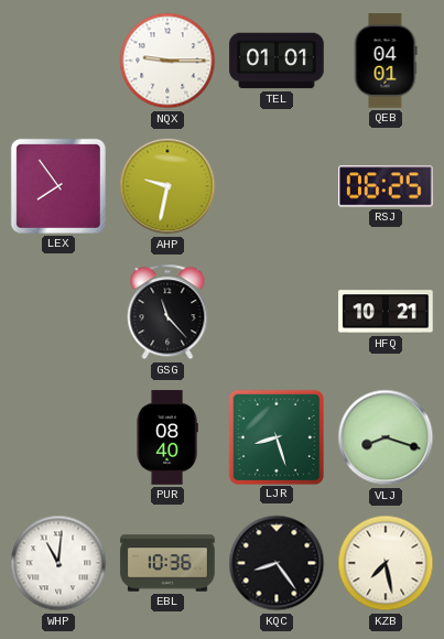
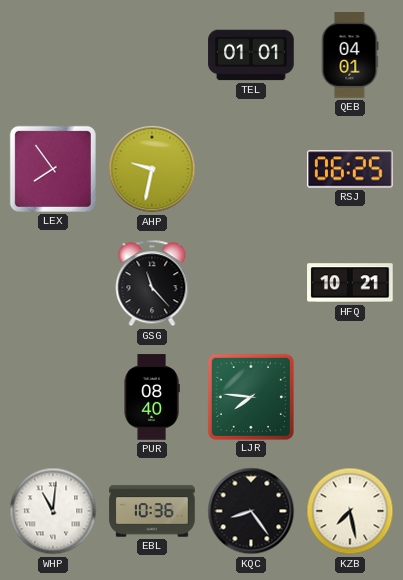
NQX: 9:15 -> none
LJR: 8:27 -> 7:46
VLJ: 8:18 -> none
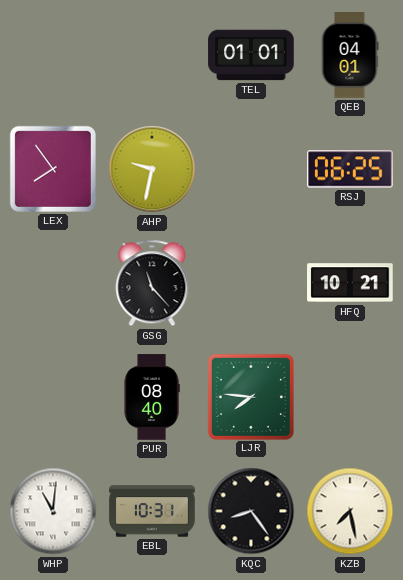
EBL: 10:36 -> 10:31
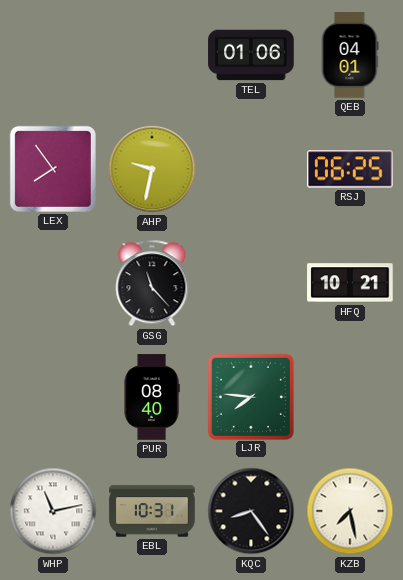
TEL: 01:01 -> 01:06
WHP: 11:01 -> 11:13
